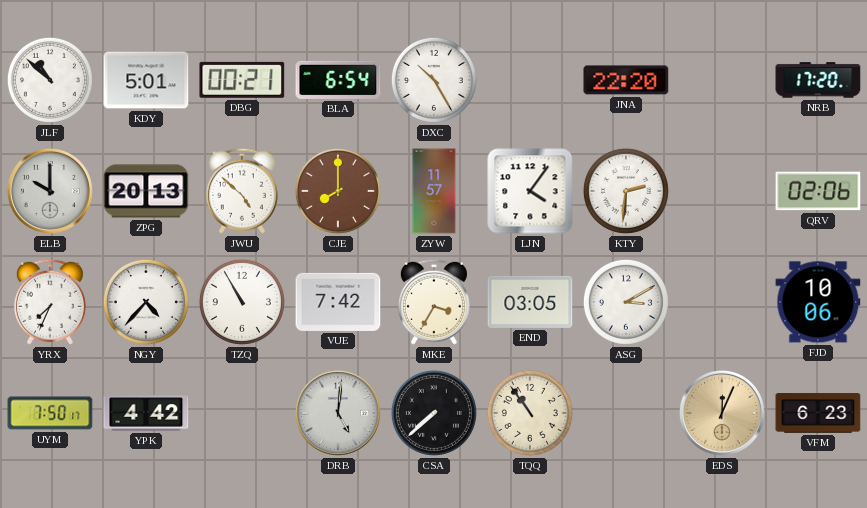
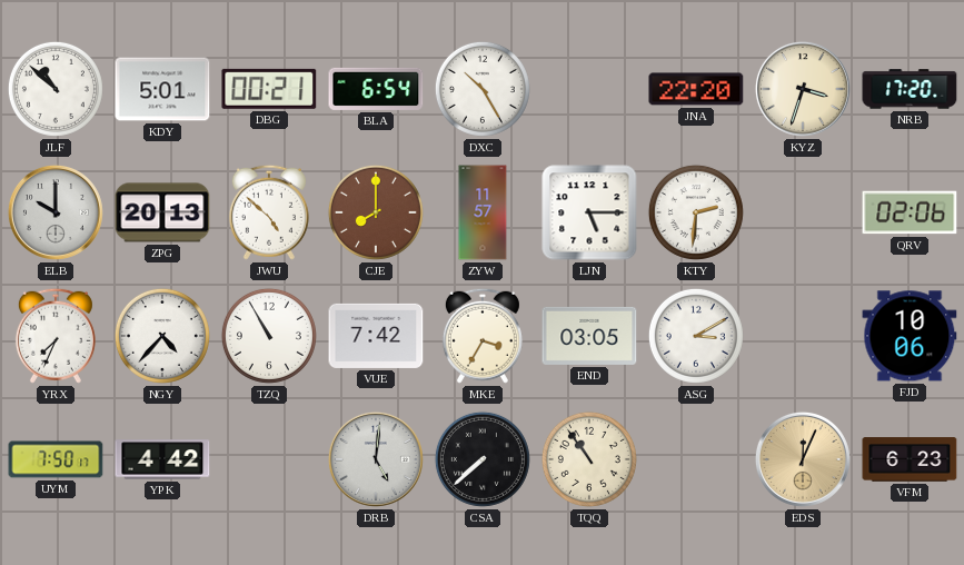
KYZ: none -> 3:33
LJN: 4:06 -> 5:15
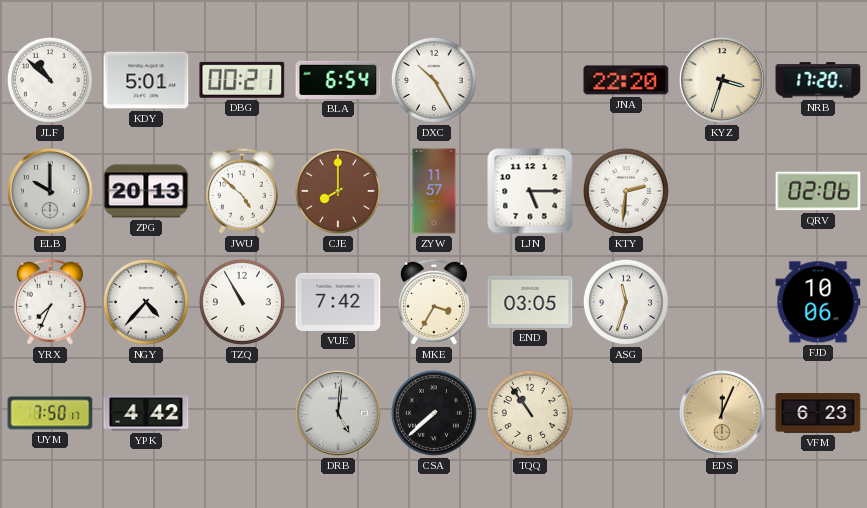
ASG: 3:10 -> 11:33
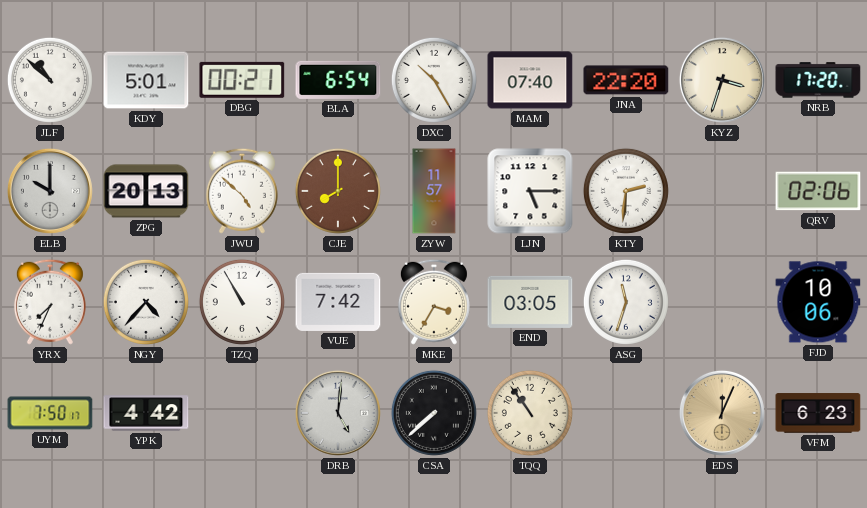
MAM: none -> 07:40
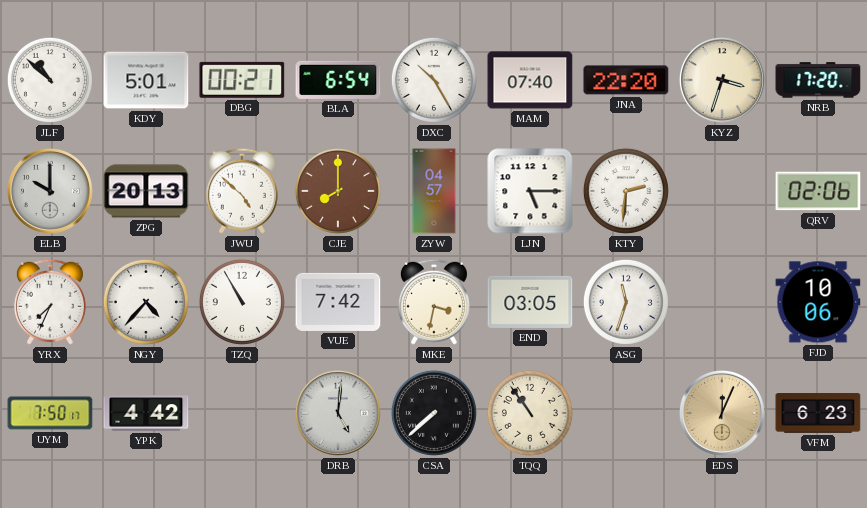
ZYW: 11:57 -> 04:57
MKE: 3:35 -> 3:32
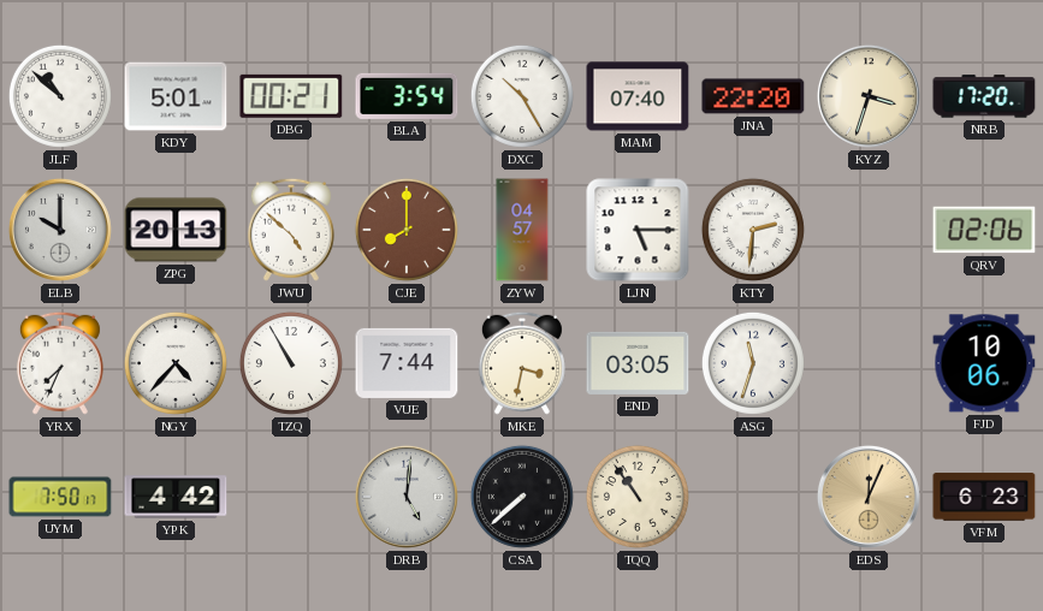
BLA: 6:54 -> 3:54
VUE: 7:42 -> 7:44
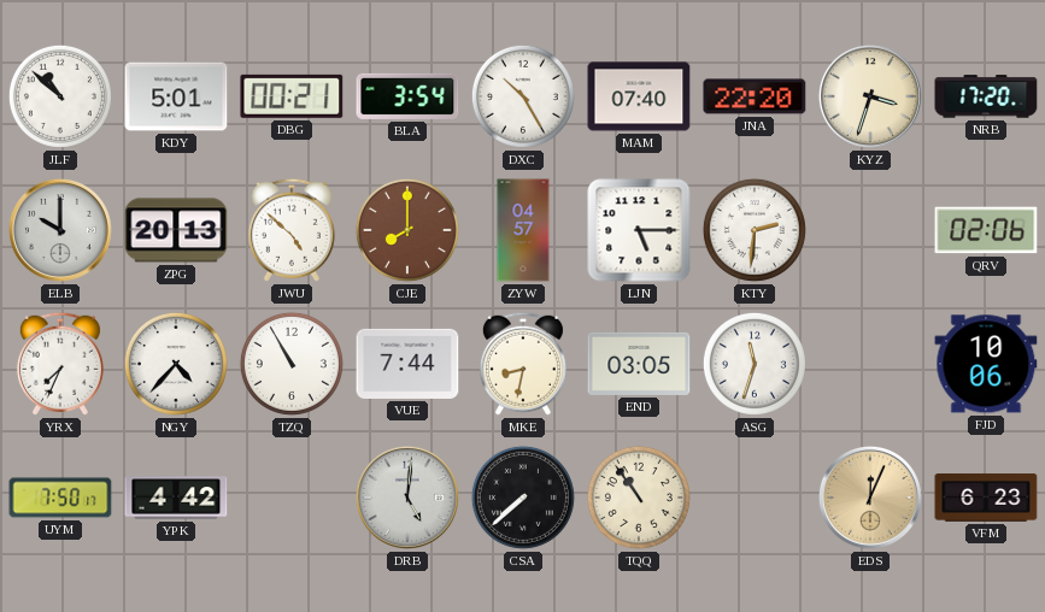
MKE: 3:32 -> 8:32
